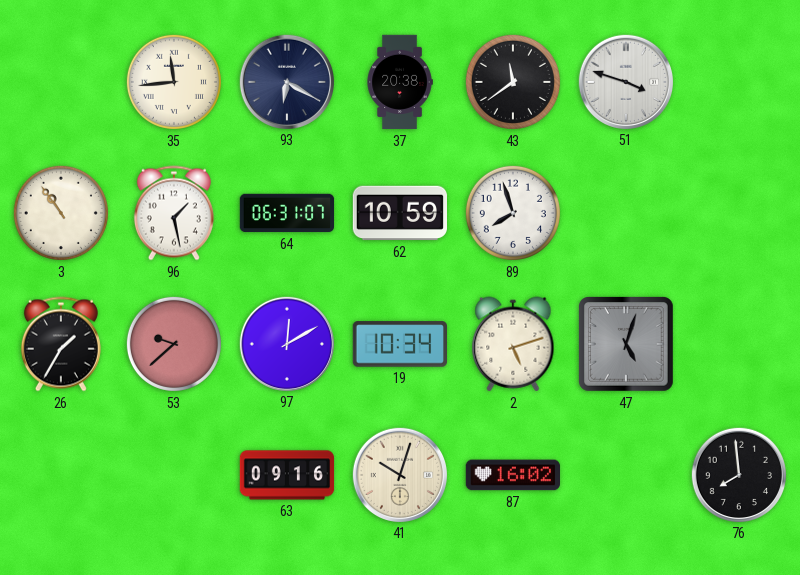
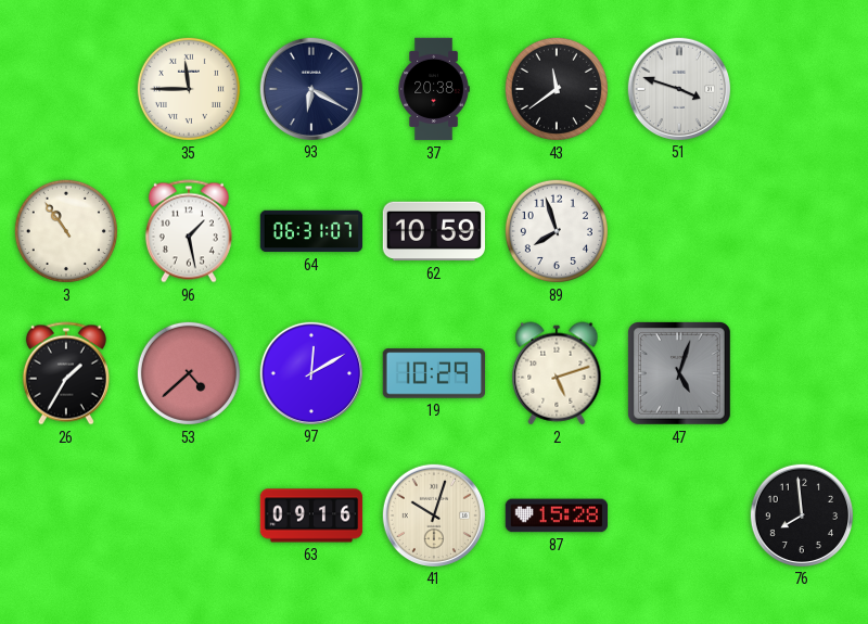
35: 11:44 -> 11:45
53: 9:38 -> 4:38
19: 10:34 -> 10:29
87: 16:02 -> 15:28
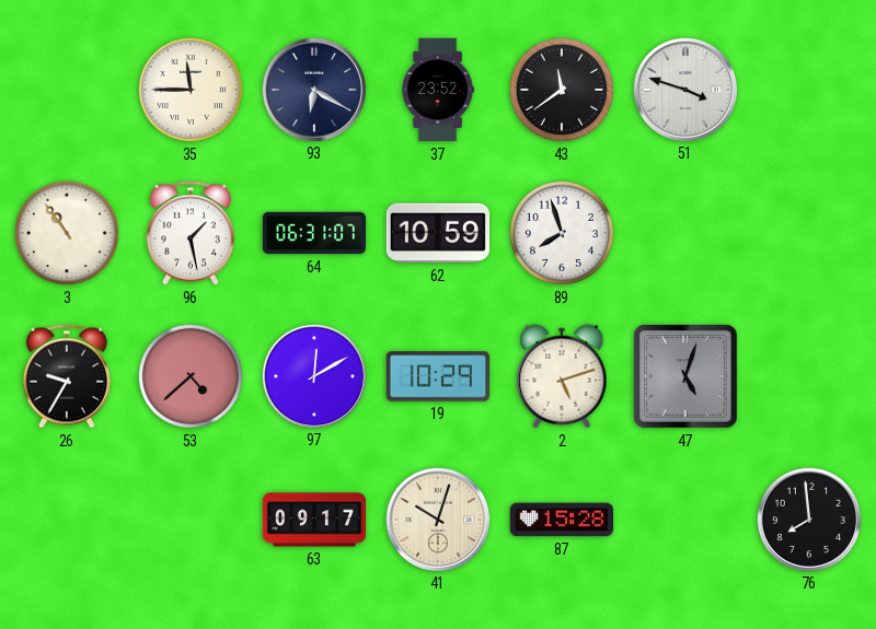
37: 20:38 -> 23:52
26: 1:35 -> 9:35
63: 09:16 -> 09:17
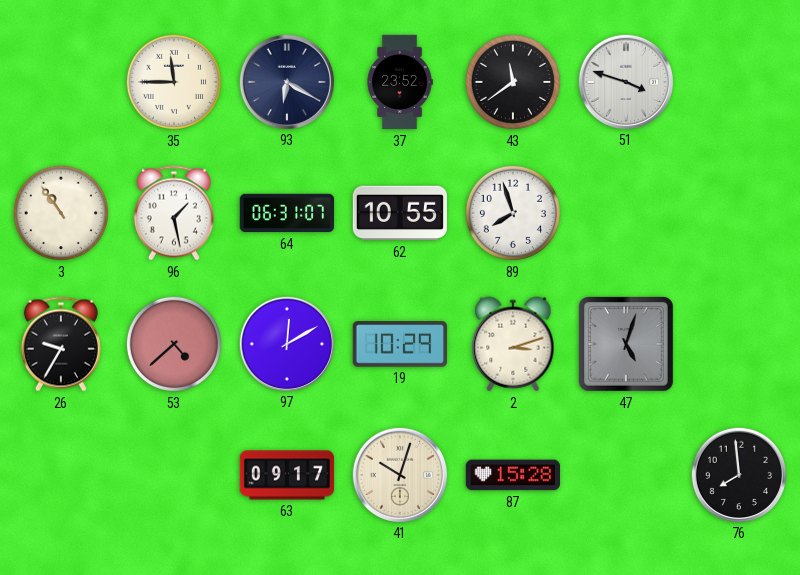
62: 10:59 -> 10:55
2: 5:12 -> 3:12
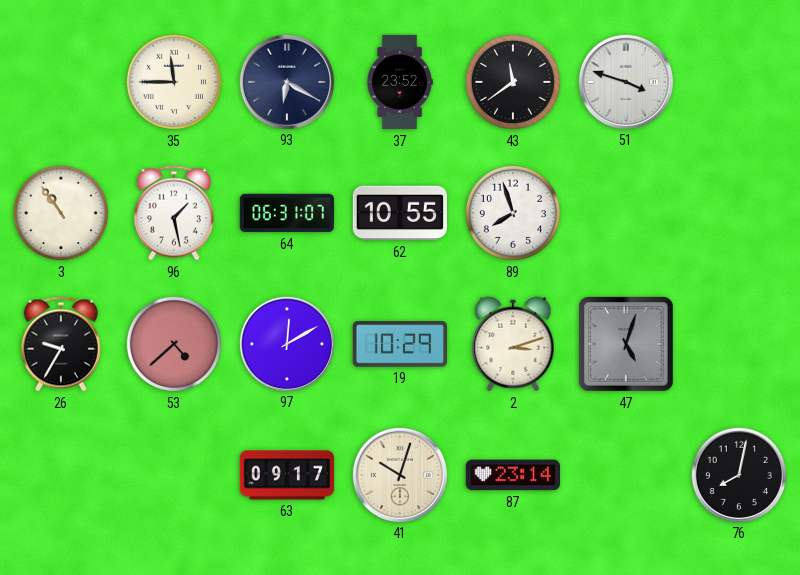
87: 15:28 -> 23:14
76: 7:59 -> 8:02
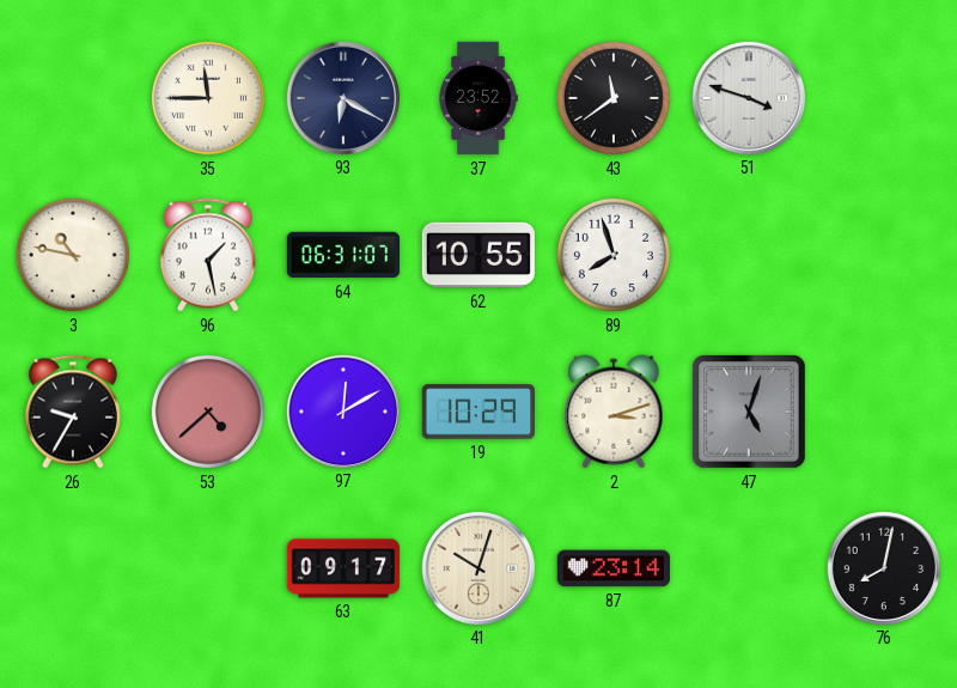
3: 10:54 -> 10:47
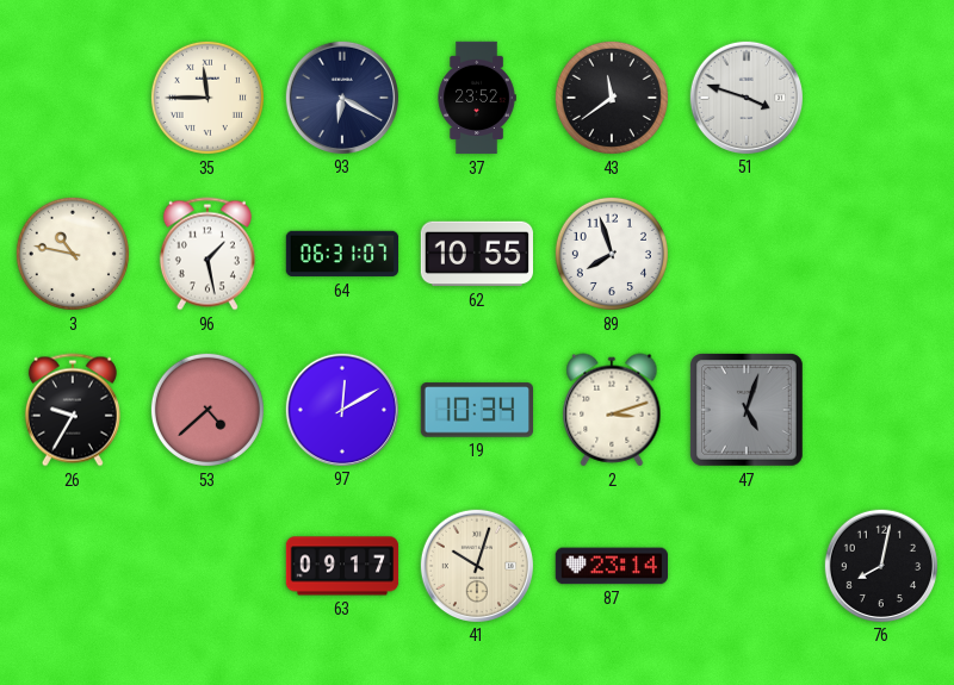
19: 10:29 -> 10:34
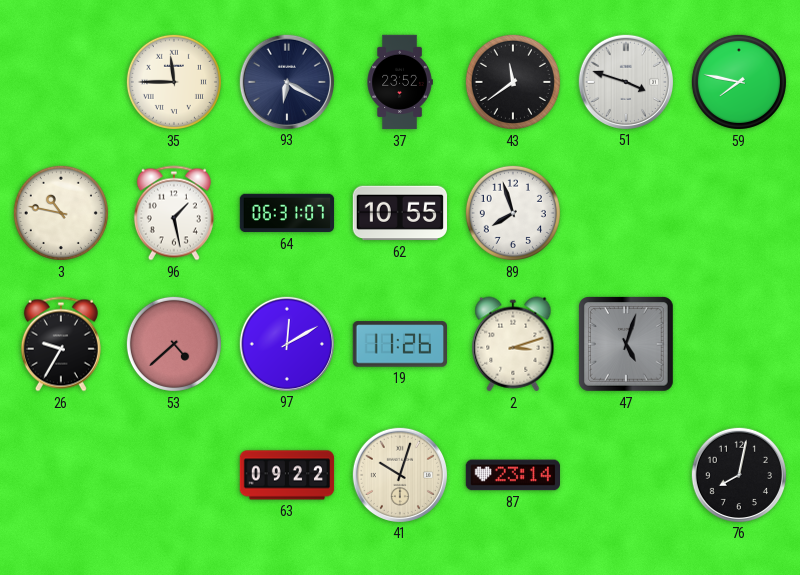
59: none -> 7:47
19: 10:34 -> 11:26
63: 09:17 -> 09:22
